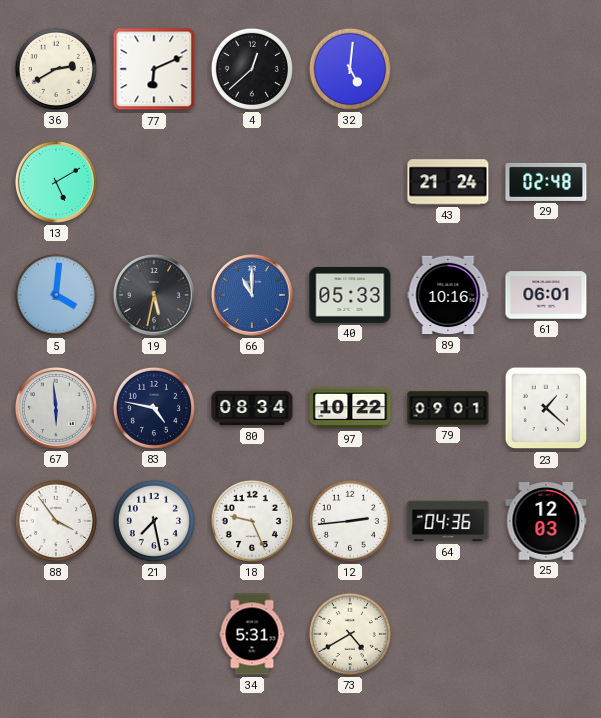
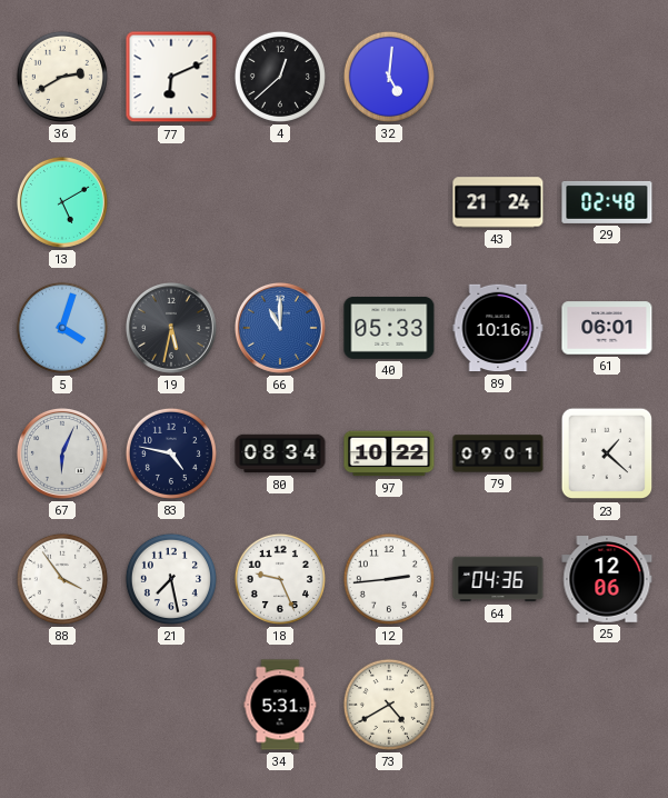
5: 4:01 -> 4:03
67: 5:59 -> 6:04
25: 12:03 -> 12:06
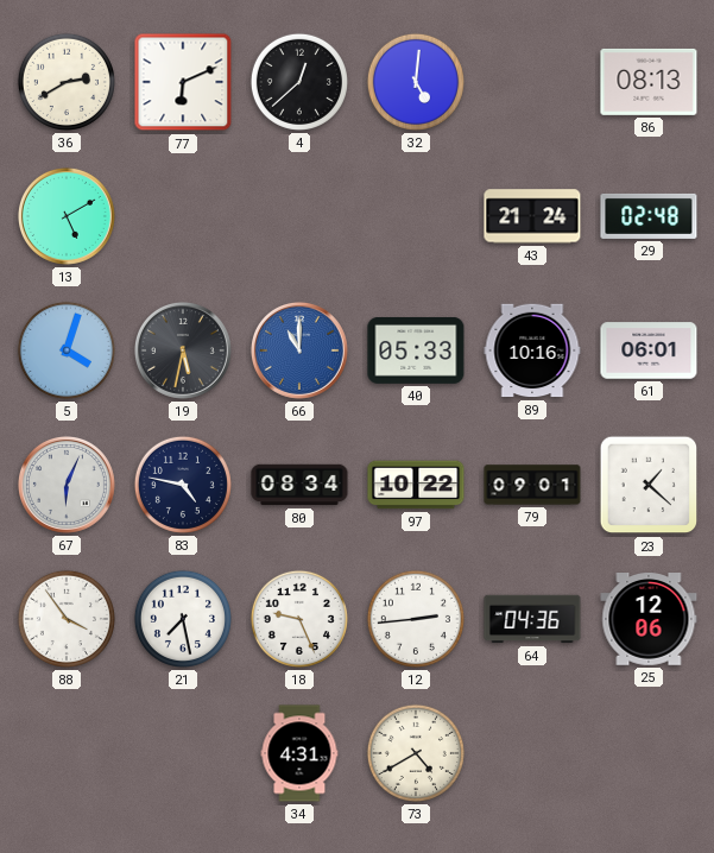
86: none -> 08:13
34: 5:31 -> 4:31
